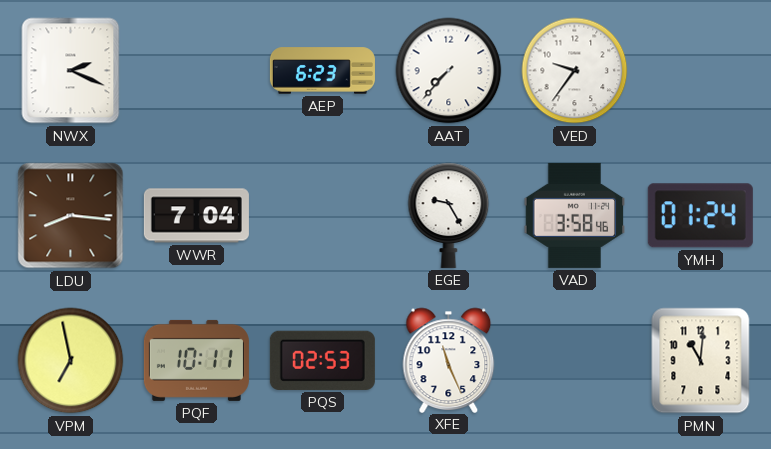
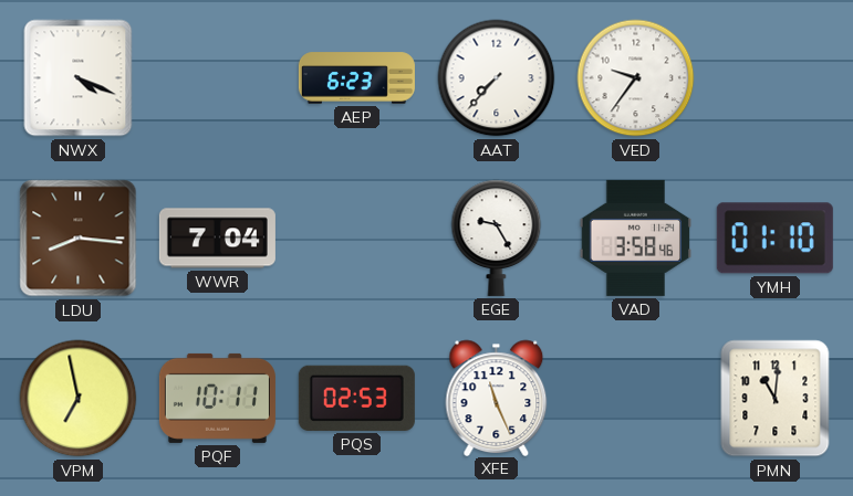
NWX: 2:19 -> 4:19
YMH: 01:24 -> 01:10
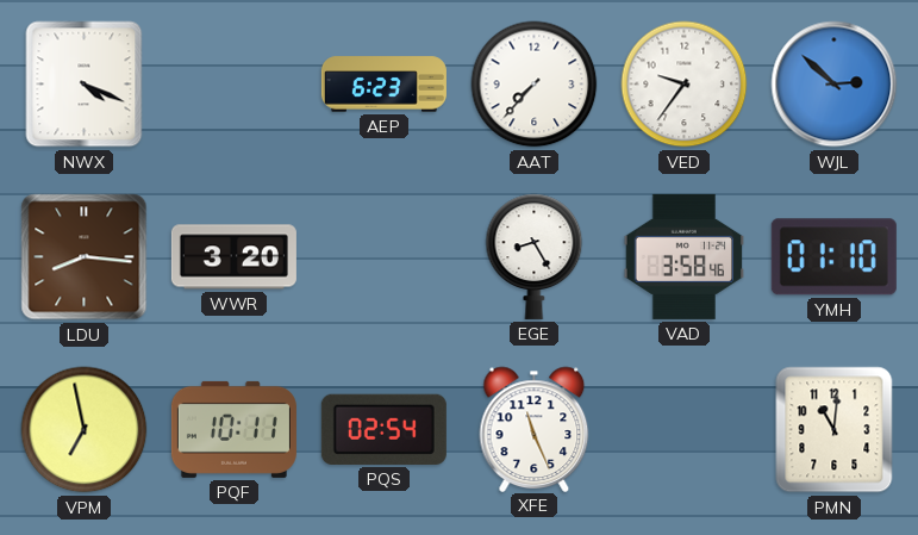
WJL: none -> 2:52
WWR: 7:04 -> 3:20
EGE: 9:25 -> 8:25
PQS: 02:53 -> 02:54
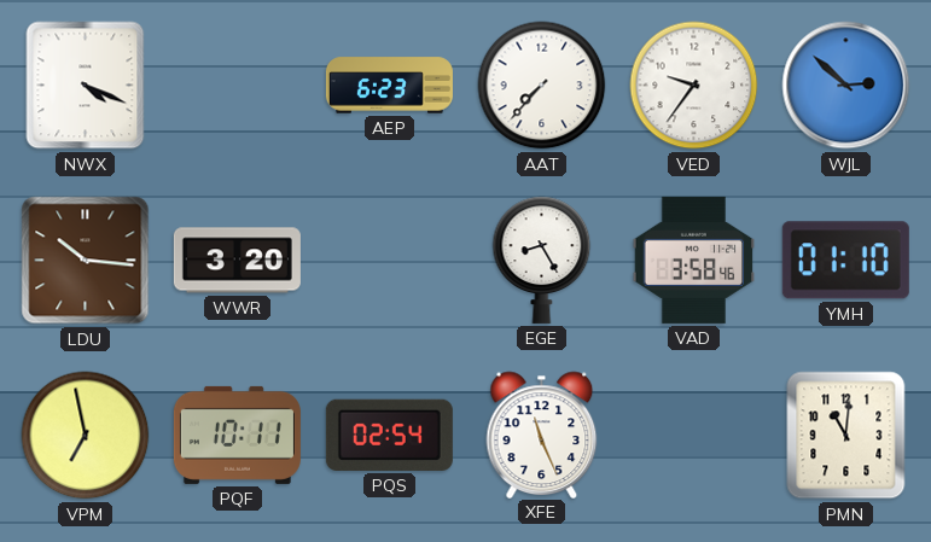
LDU: 8:16 -> 10:16
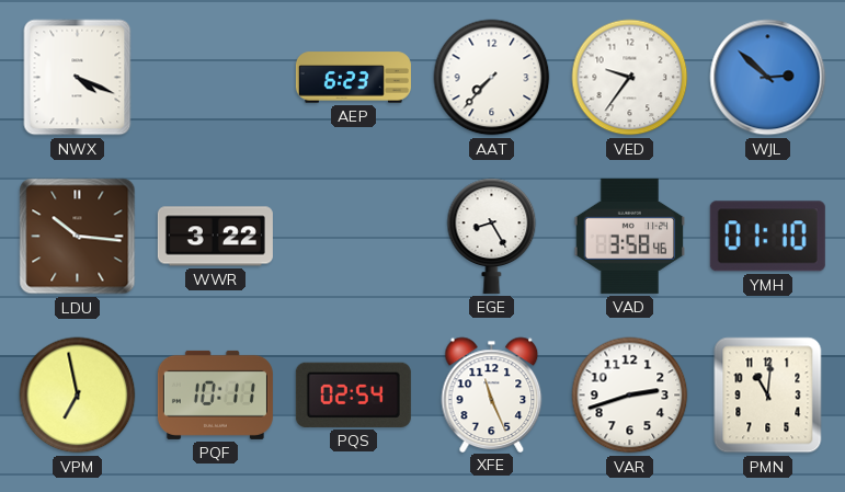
WWR: 3:20 -> 3:22
VAR: none -> 2:42
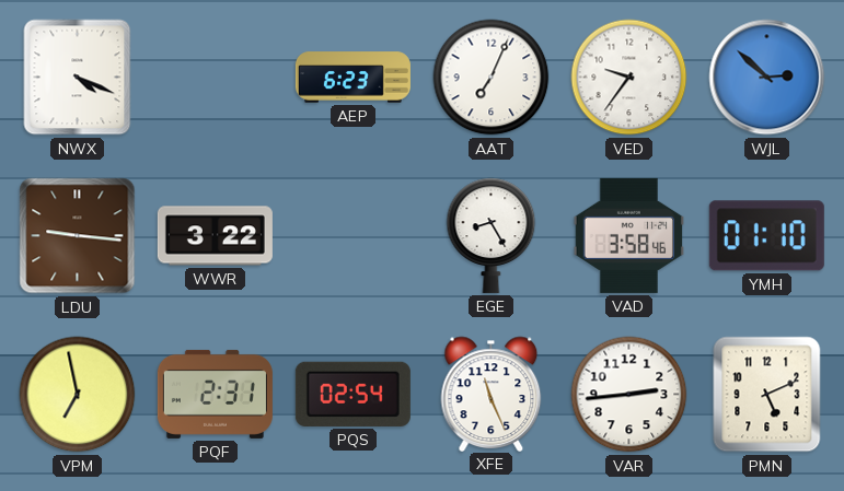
AAT: 7:37 -> 7:04
LDU: 10:16 -> 9:16
PQF: 10:11 -> 2:31
VAR: 2:42 -> 2:44
PMN: 11:01 -> 5:11
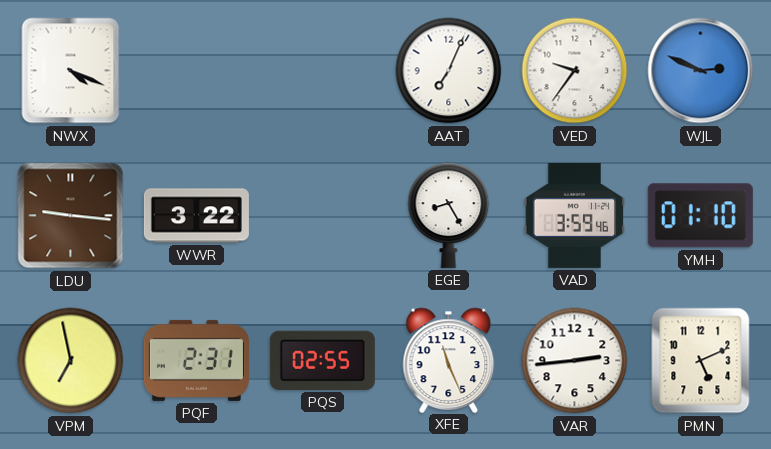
AEP: 6:23 -> none
WJL: 2:52 -> 2:49
VAD: 3:58 -> 3:59
PQS: 02:54 -> 02:55
